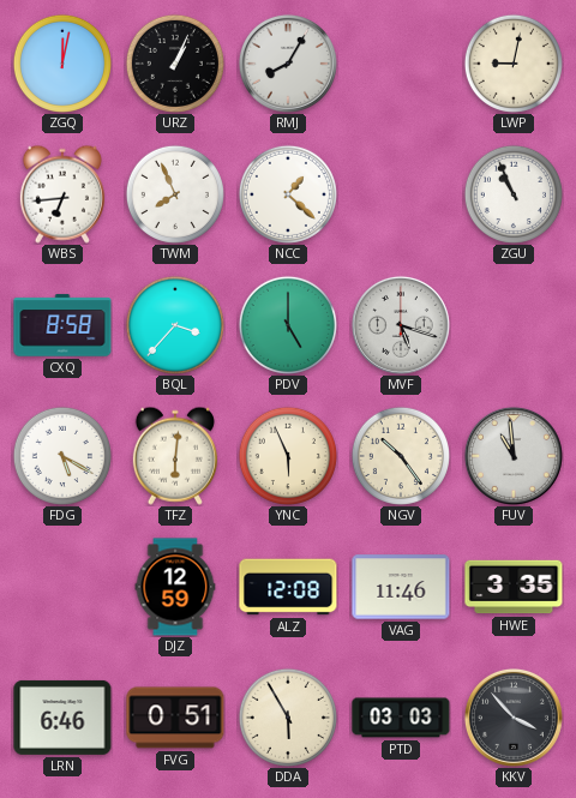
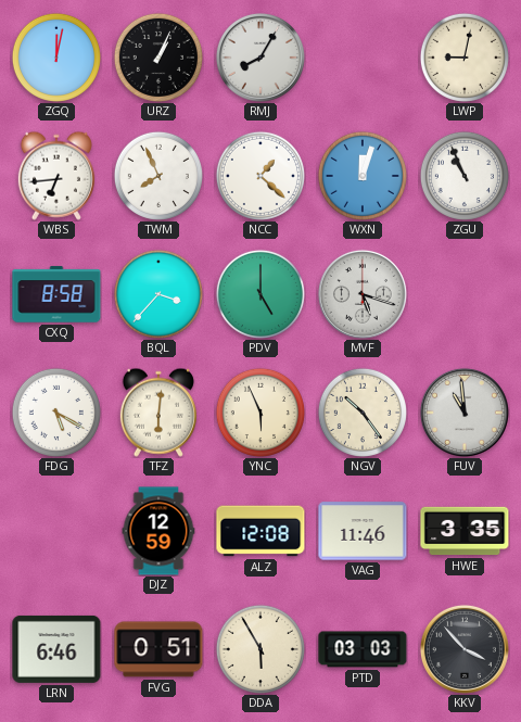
WXN: none -> 12:03
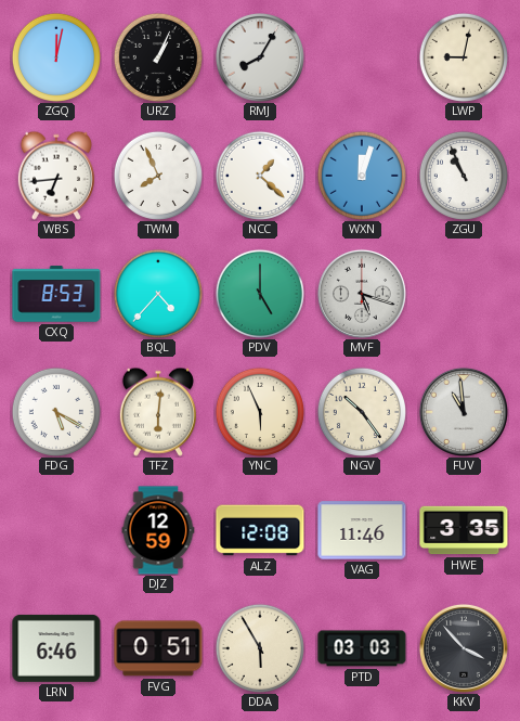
CXQ: 8:58 -> 8:53
BQL: 3:37 -> 4:37
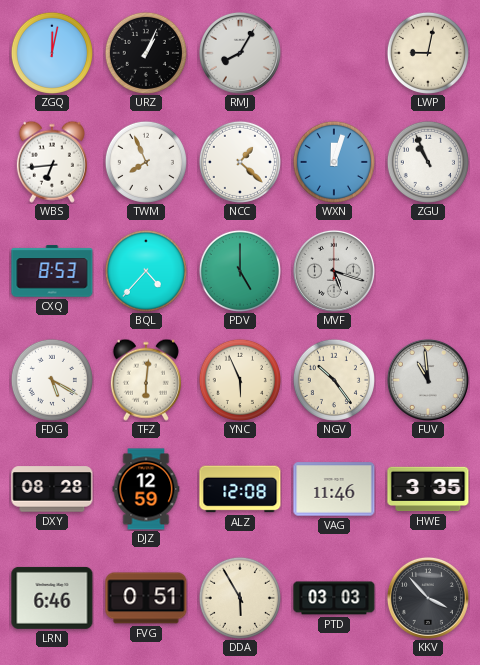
DXY: none -> 08:28
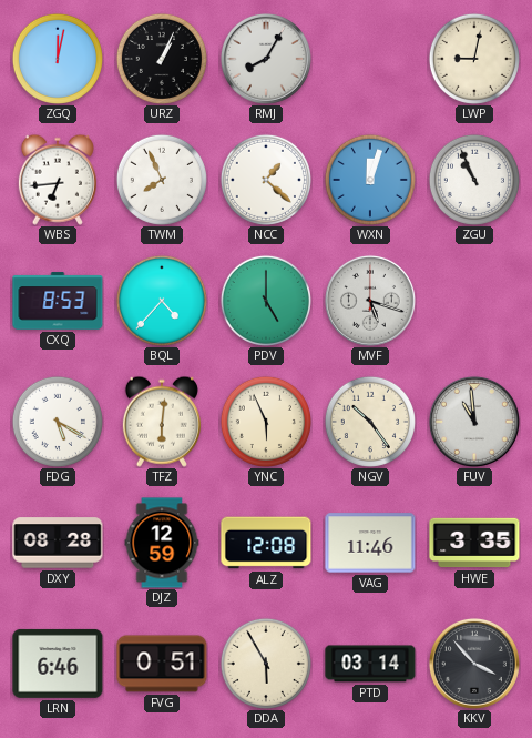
PTD: 03:03 -> 03:14
